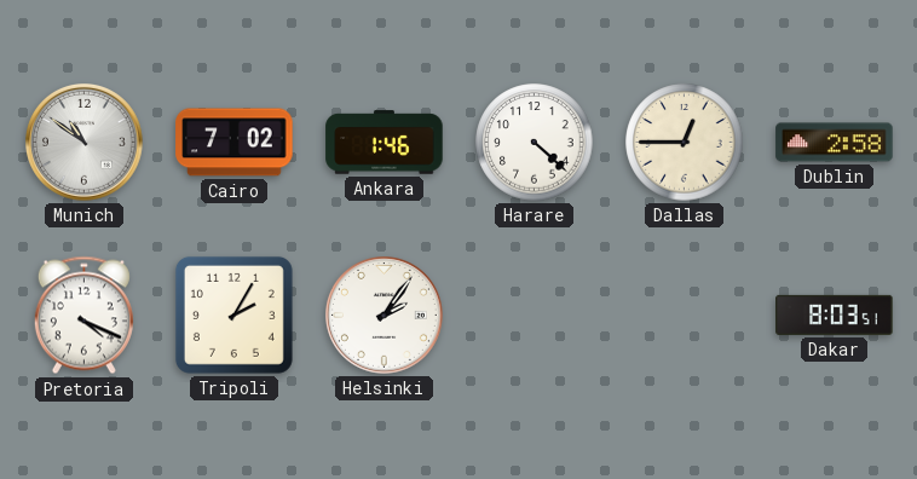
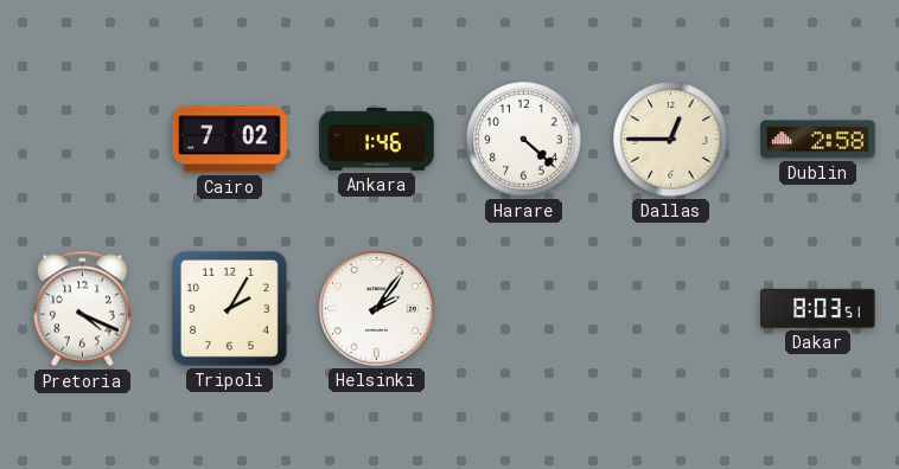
Munich: 10:51 -> none
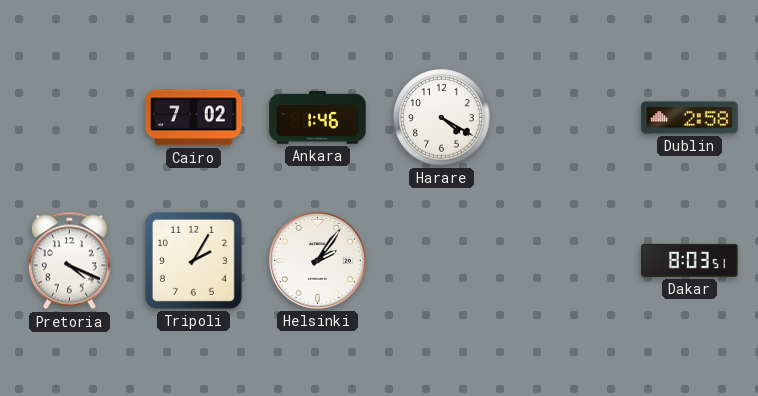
Harare: 4:22 -> 4:20
Dallas: 12:45 -> none
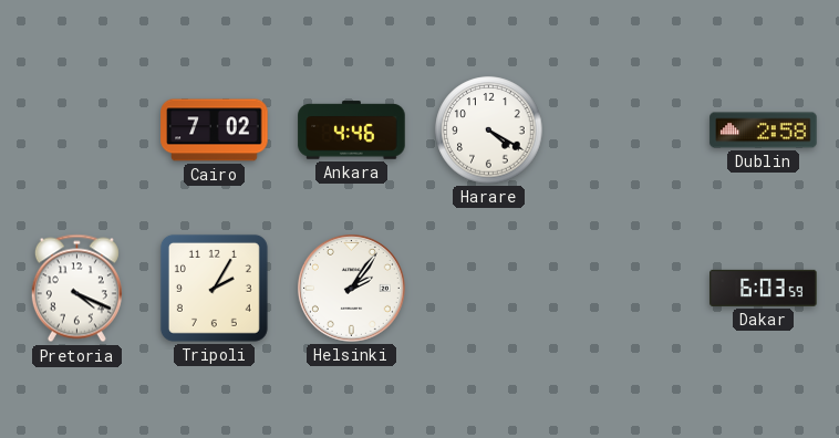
Ankara: 1:46 -> 4:46
Dakar: 8:03 -> 6:03
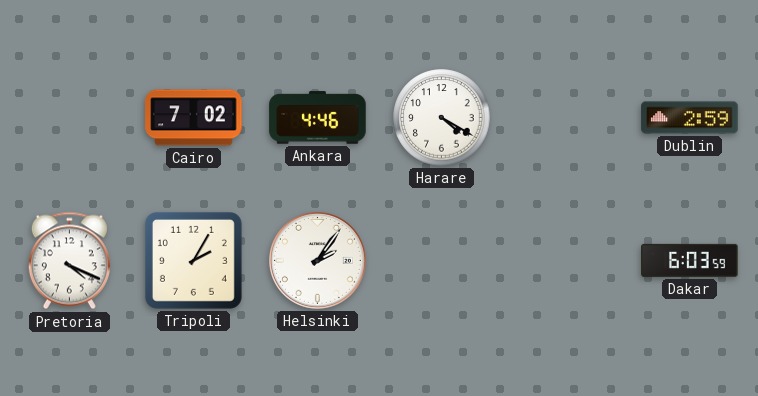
Dublin: 2:58 -> 2:59
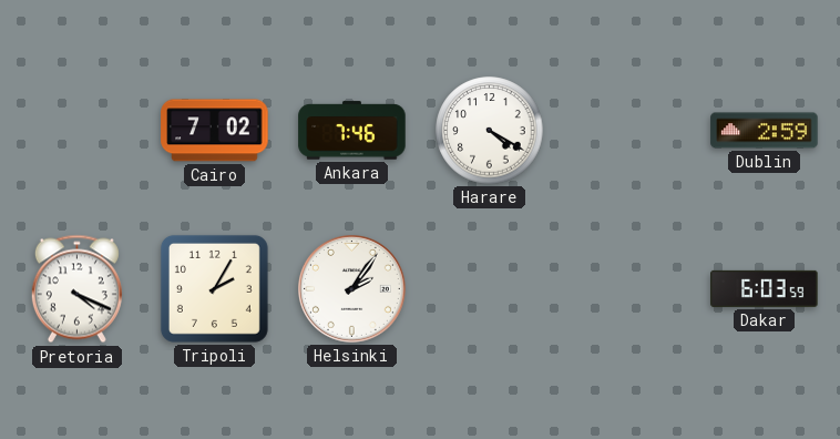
Ankara: 4:46 -> 7:46
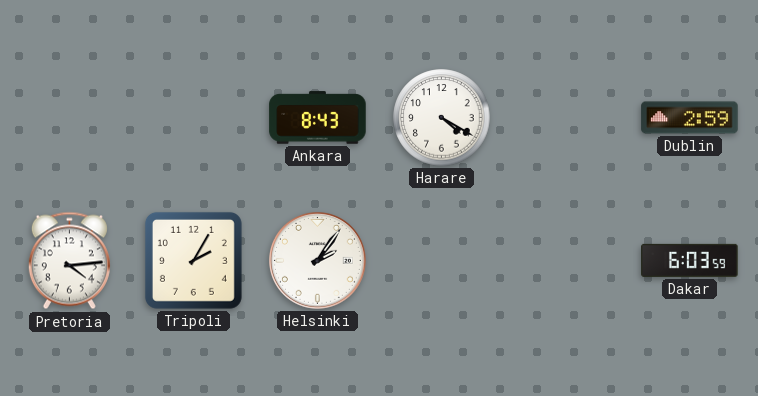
Cairo: 7:02 -> none
Ankara: 7:46 -> 8:43
Pretoria: 4:19 -> 4:14
